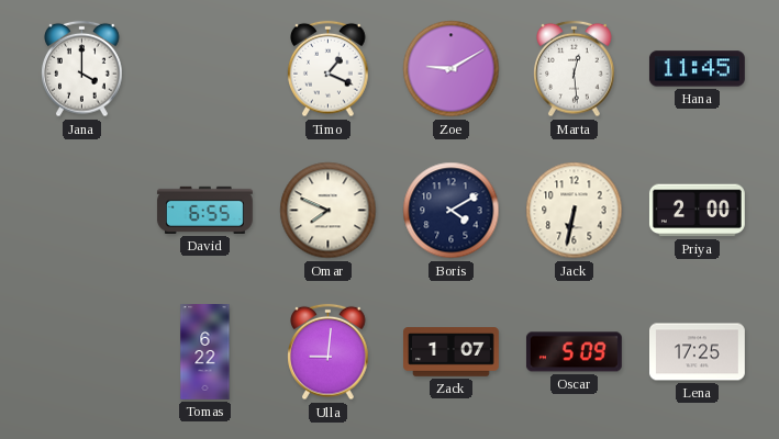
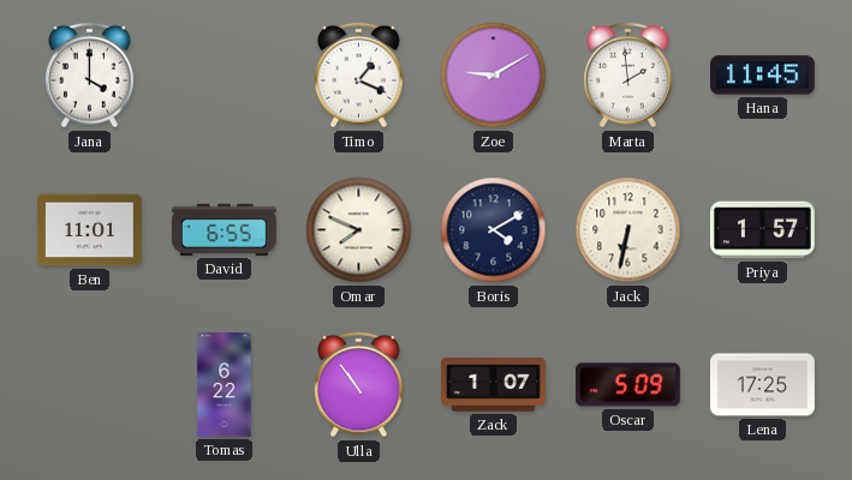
Marta: 12:29 -> 1:59
Ben: none -> 11:01
Priya: 2:00 -> 1:57
Ulla: 9:01 -> 10:54
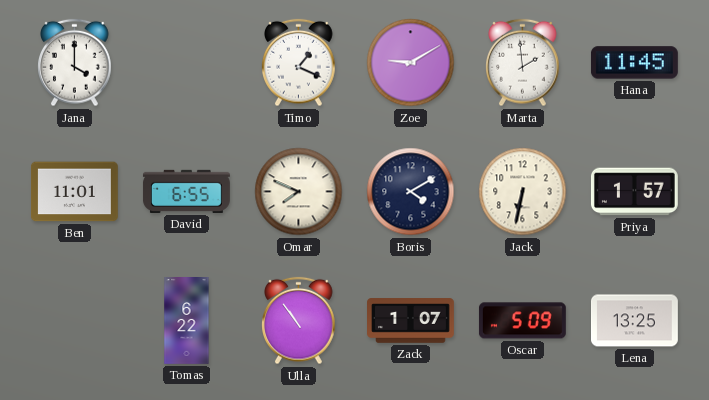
Lena: 17:25 -> 13:25
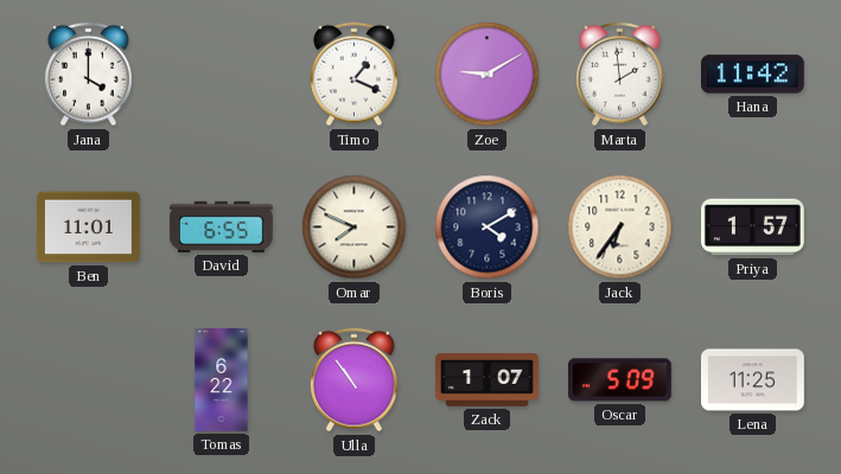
Hana: 11:45 -> 11:42
Jack: 6:32 -> 6:36
Lena: 13:25 -> 11:25
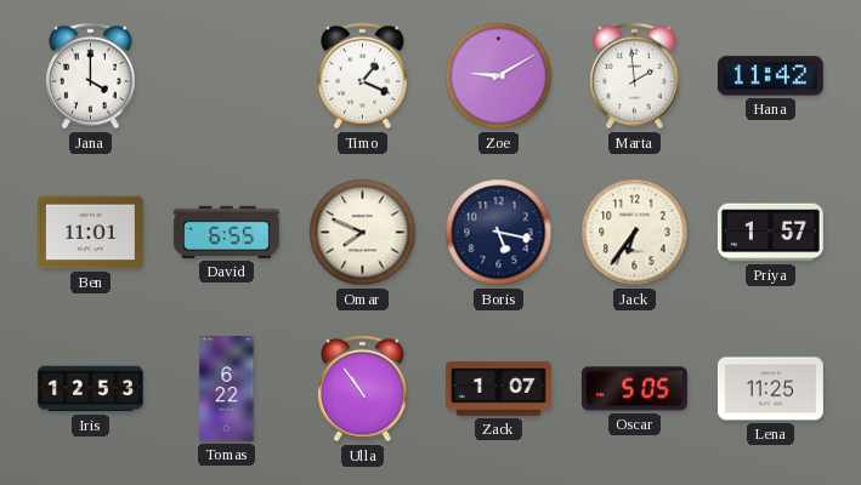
Boris: 4:10 -> 5:17
Iris: none -> 12:53
Oscar: 5:09 -> 5:05
